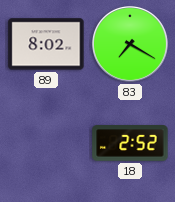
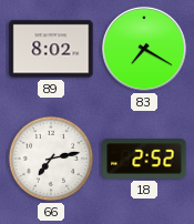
66: none -> 7:13
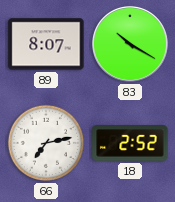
89: 8:02 -> 8:07
83: 7:20 -> 10:20
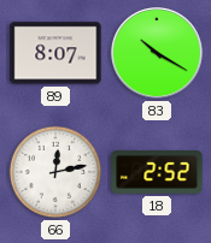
66: 7:13 -> 12:13
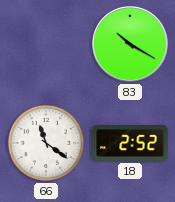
89: 8:07 -> none
66: 12:13 -> 11:21
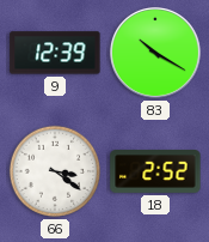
9: none -> 12:39
66: 11:21 -> 3:21
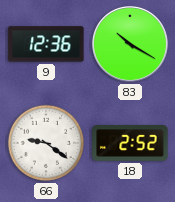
9: 12:39 -> 12:36
66: 3:21 -> 9:21
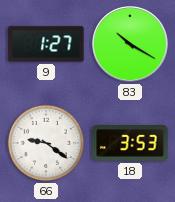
9: 12:36 -> 1:27
18: 2:52 -> 3:53
